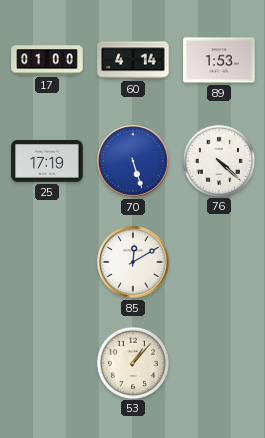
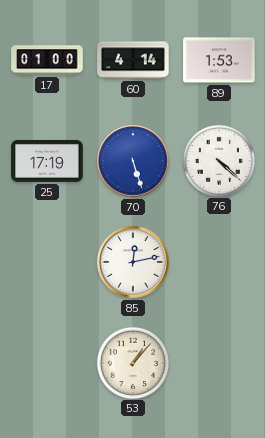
85: 12:10 -> 12:13
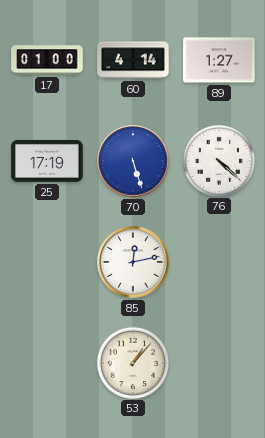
89: 1:53 -> 1:27
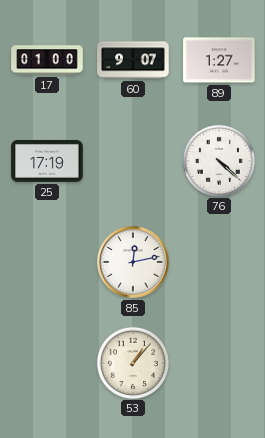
60: 4:14 -> 9:07
70: 5:27 -> none
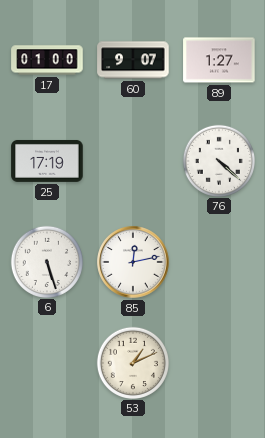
6: none -> 5:27
53: 1:07 -> 1:11
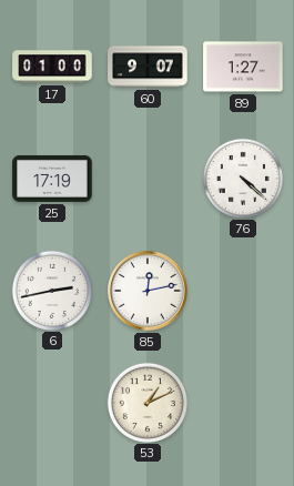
6: 5:27 -> 2:43
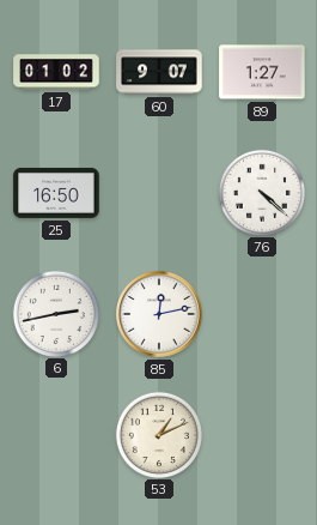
17: 01:00 -> 01:02
25: 17:19 -> 16:50
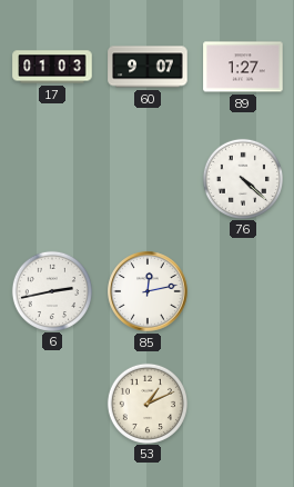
17: 01:02 -> 01:03
25: 16:50 -> none
